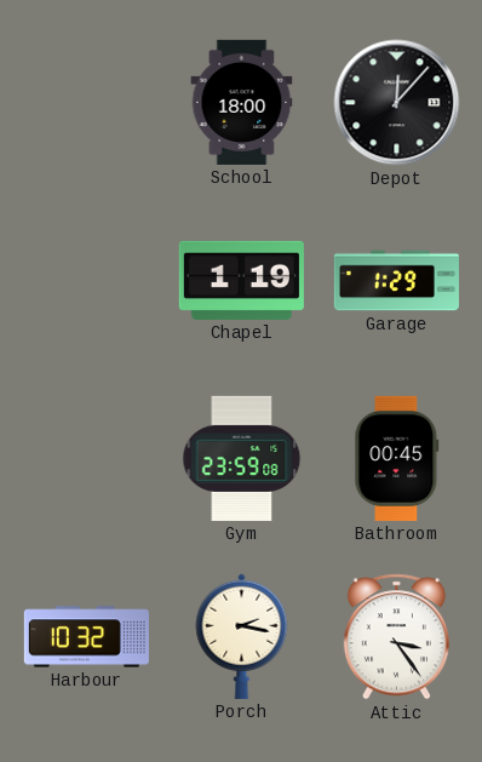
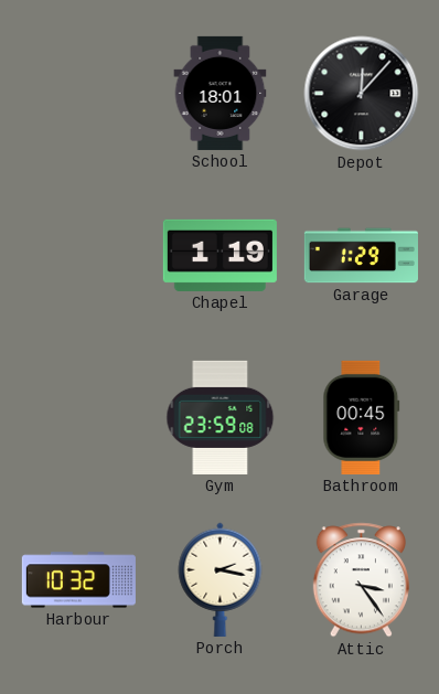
School: 18:00 -> 18:01
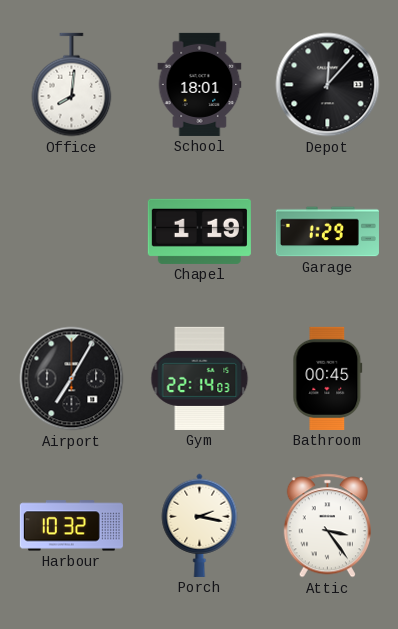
Office: none -> 8:01
Airport: none -> 7:05
Gym: 23:59 -> 22:14
